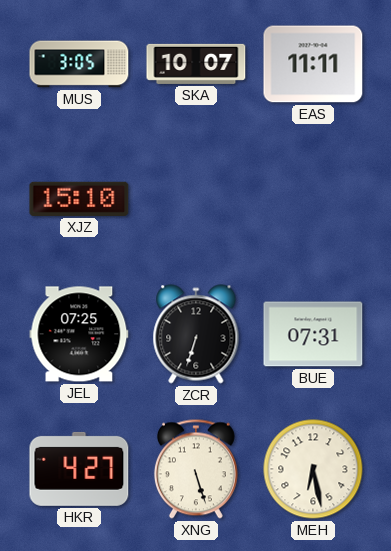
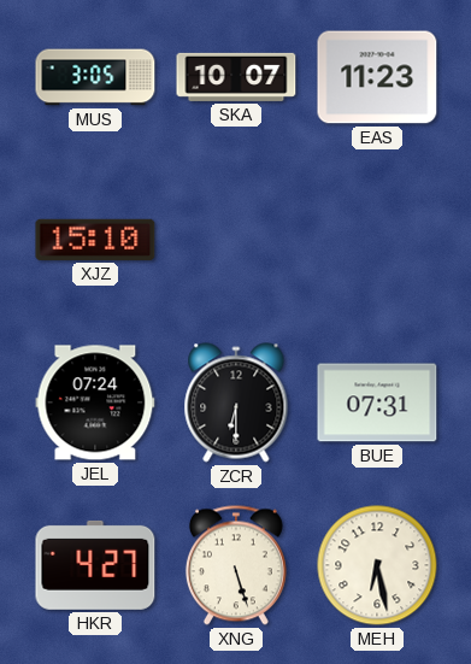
EAS: 11:11 -> 11:23
JEL: 07:25 -> 07:24
ZCR: 6:33 -> 6:30
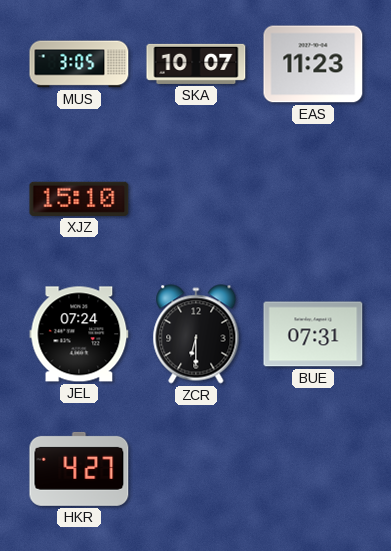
XNG: 5:27 -> none
MEH: 6:28 -> none
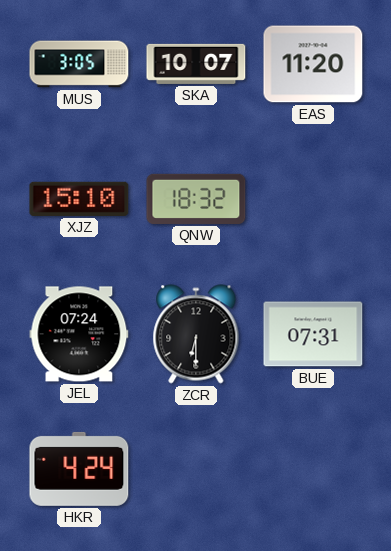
EAS: 11:23 -> 11:20
QNW: none -> 18:32
HKR: 4:27 -> 4:24
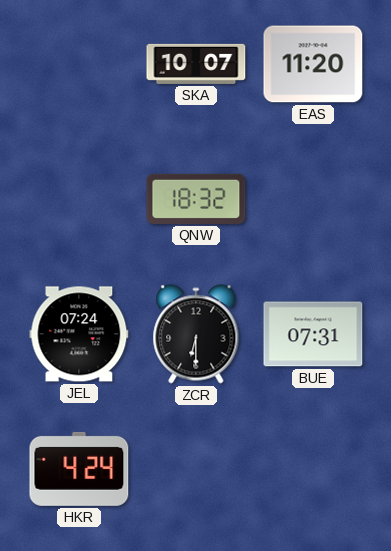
MUS: 3:05 -> none
XJZ: 15:10 -> none
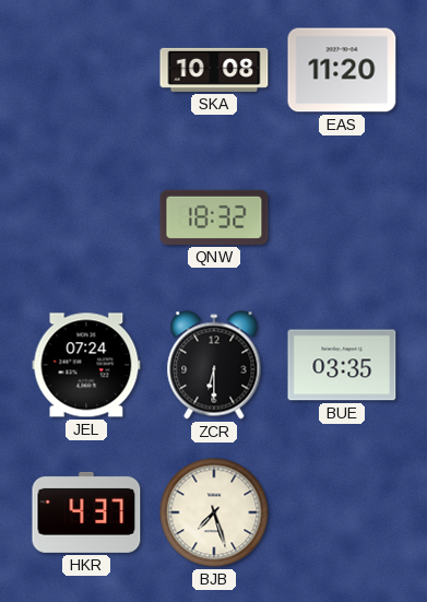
SKA: 10:07 -> 10:08
BUE: 07:31 -> 03:35
HKR: 4:24 -> 4:37
BJB: none -> 7:27
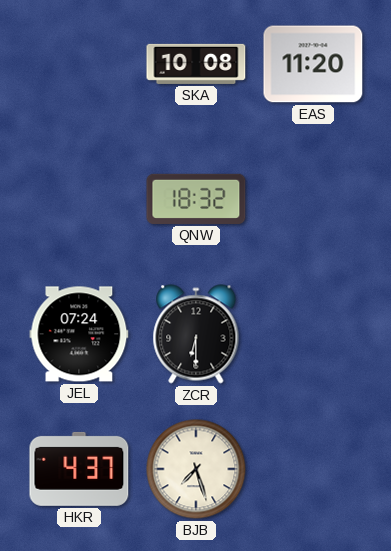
BUE: 03:35 -> none
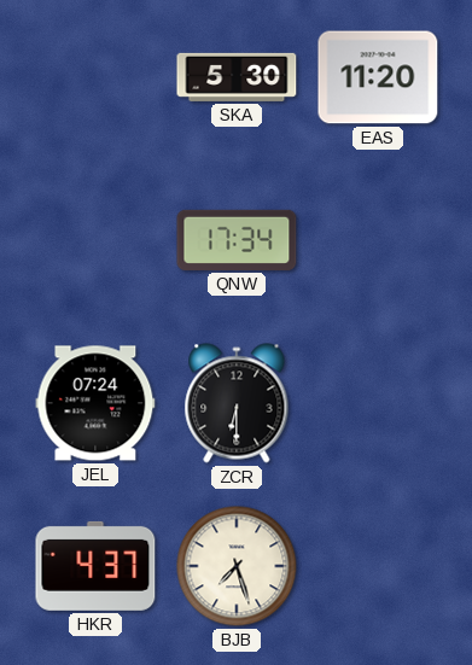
SKA: 10:08 -> 5:30
QNW: 18:32 -> 17:34
